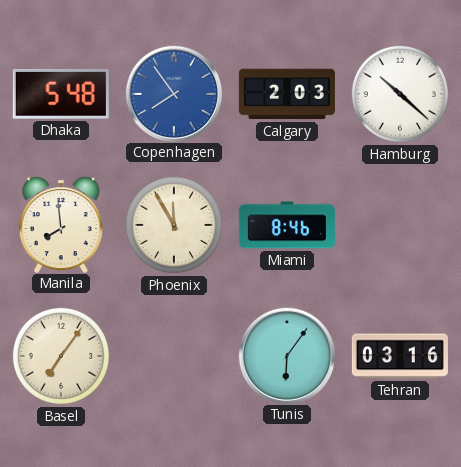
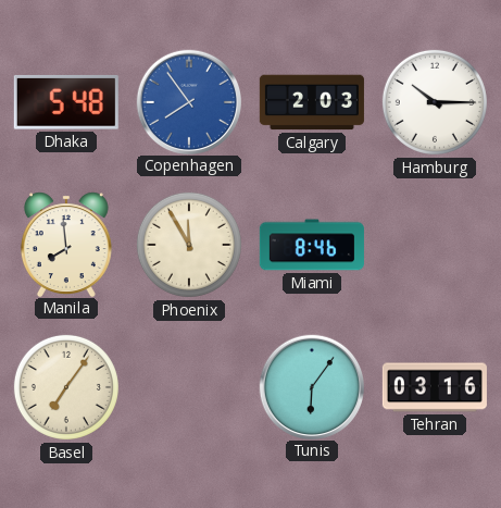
Hamburg: 10:22 -> 10:15
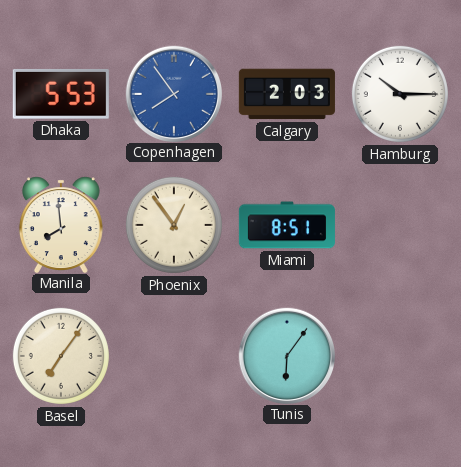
Dhaka: 5:48 -> 5:53
Phoenix: 11:55 -> 12:54
Miami: 8:46 -> 8:51
Tehran: 03:16 -> none
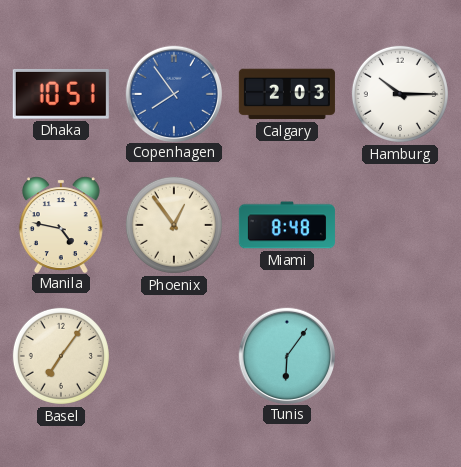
Dhaka: 5:53 -> 10:51
Manila: 7:59 -> 4:47
Miami: 8:51 -> 8:48
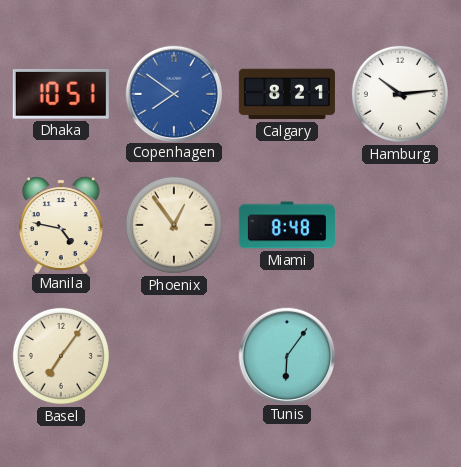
Copenhagen: 7:54 -> 7:51
Calgary: 2:03 -> 8:21
Hamburg: 10:15 -> 10:14
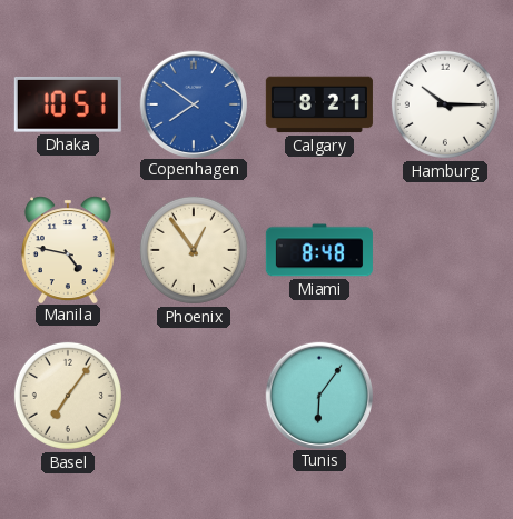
Hamburg: 10:14 -> 10:15
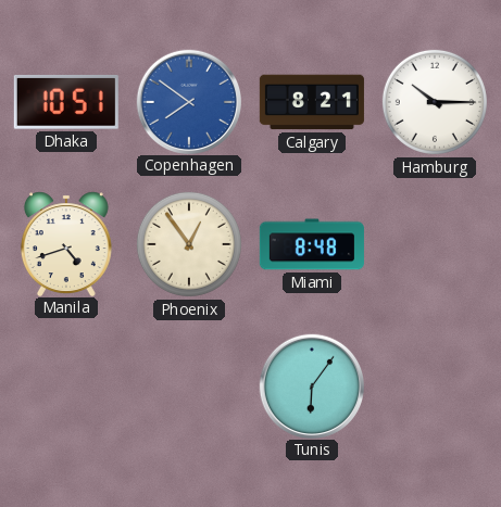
Manila: 4:47 -> 4:42
Basel: 7:06 -> none
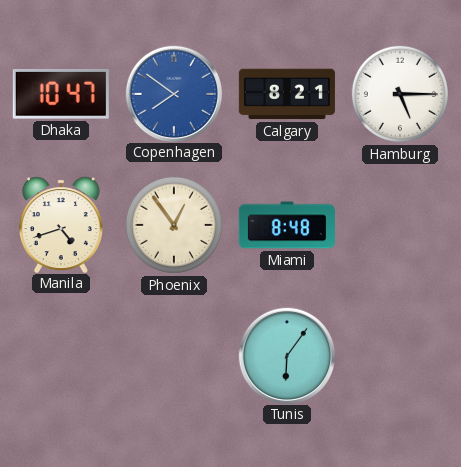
Dhaka: 10:51 -> 10:47
Hamburg: 10:15 -> 5:15
